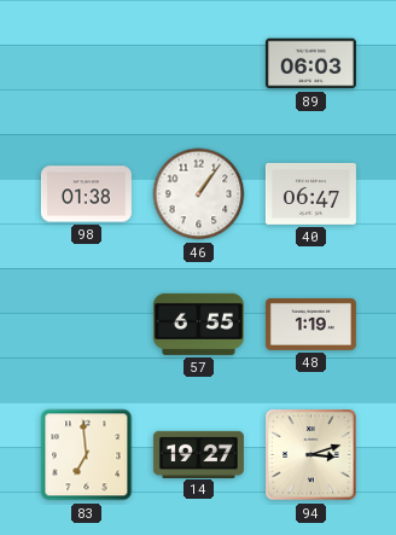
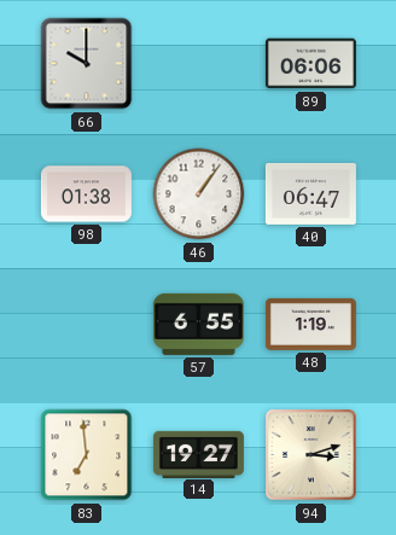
66: none -> 10:00
89: 06:03 -> 06:06
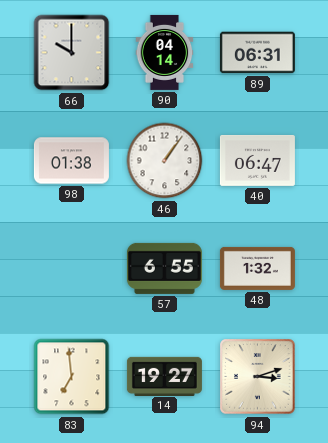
90: none -> 04:14
89: 06:06 -> 06:31
48: 1:19 -> 1:32
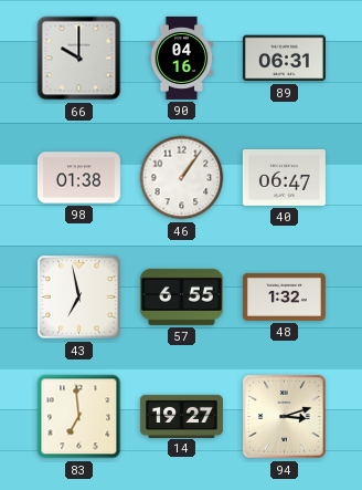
90: 04:14 -> 04:16
43: none -> 6:58
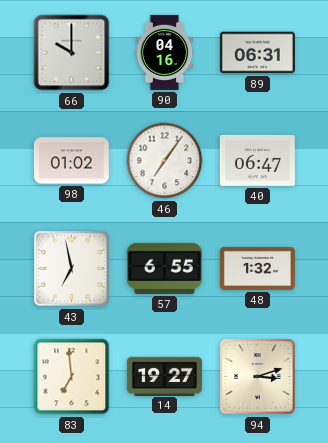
98: 01:38 -> 01:02
46: 1:06 -> 7:06
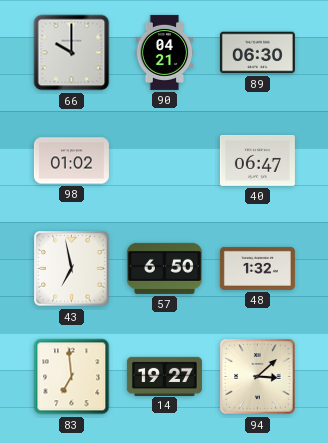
90: 04:16 -> 04:21
89: 06:31 -> 06:30
46: 7:06 -> none
57: 6:55 -> 6:50
94: 3:12 -> 3:08
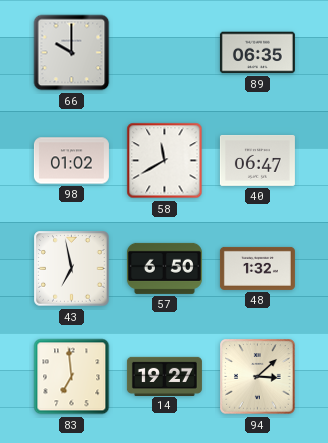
90: 04:21 -> none
89: 06:30 -> 06:35
58: none -> 11:40
